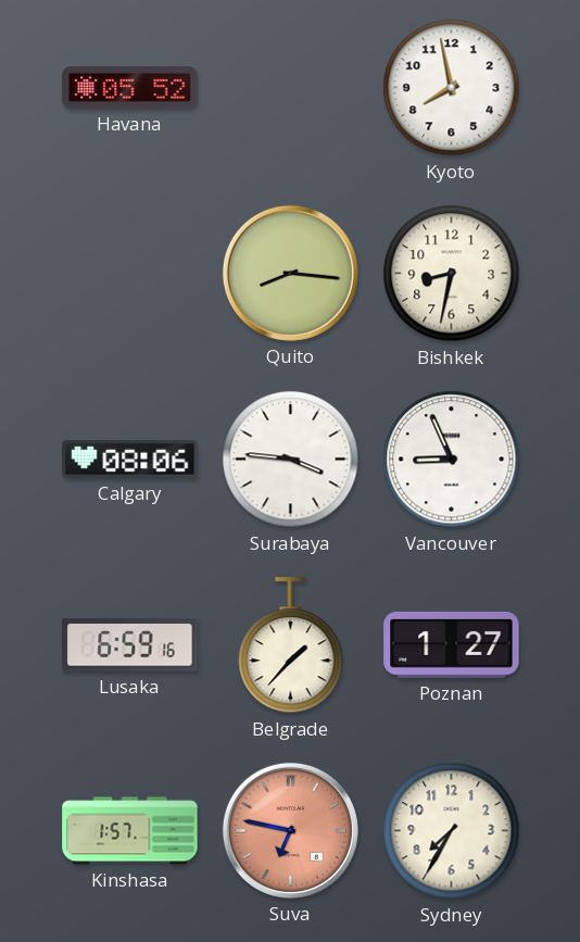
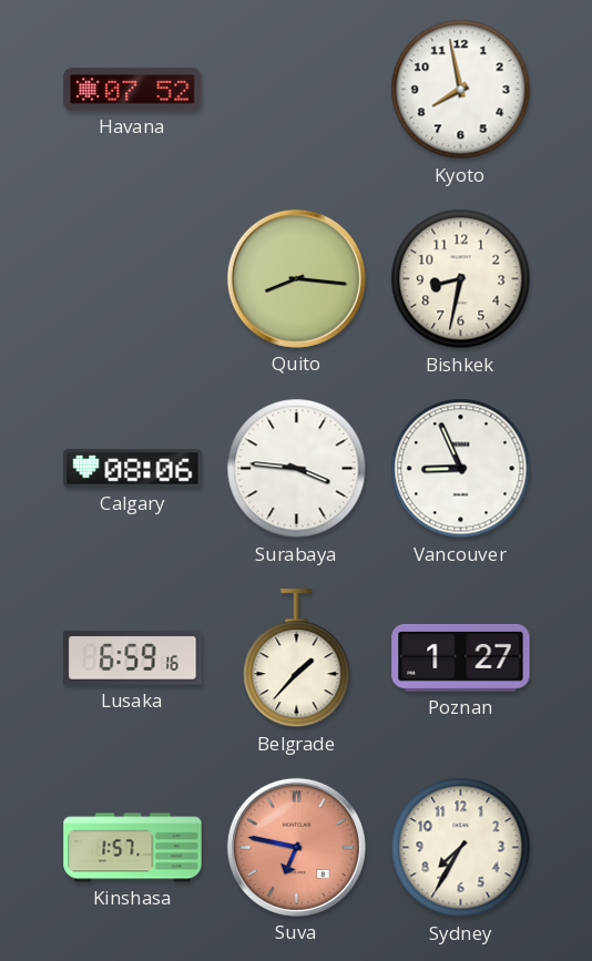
Havana: 05:52 -> 07:52
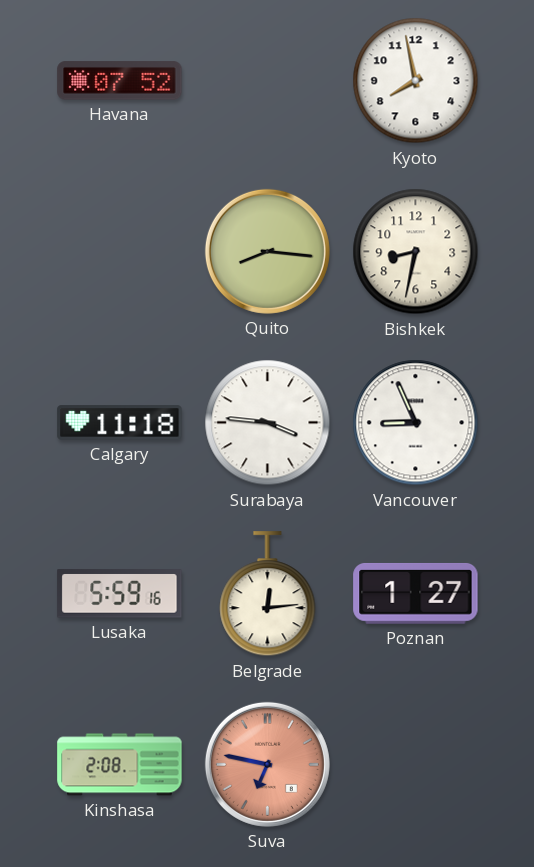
Calgary: 08:06 -> 11:18
Lusaka: 6:59 -> 5:59
Belgrade: 1:37 -> 12:14
Kinshasa: 1:57 -> 2:08
Sydney: 7:35 -> none
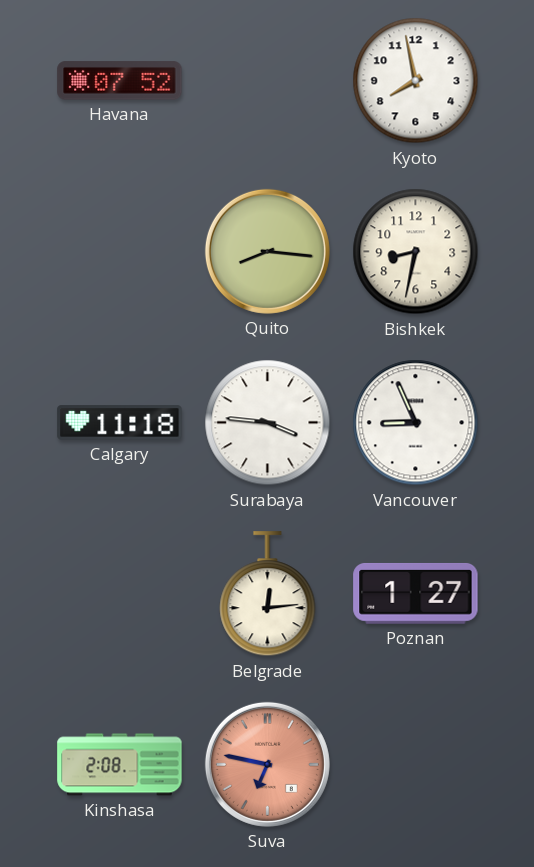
Lusaka: 5:59 -> none
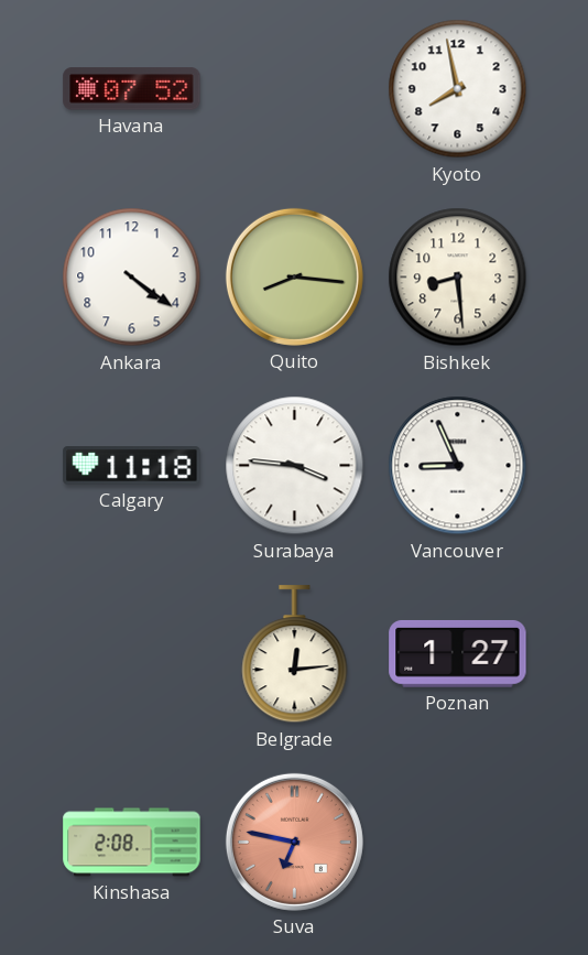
Ankara: none -> 4:21
Bishkek: 8:32 -> 8:29
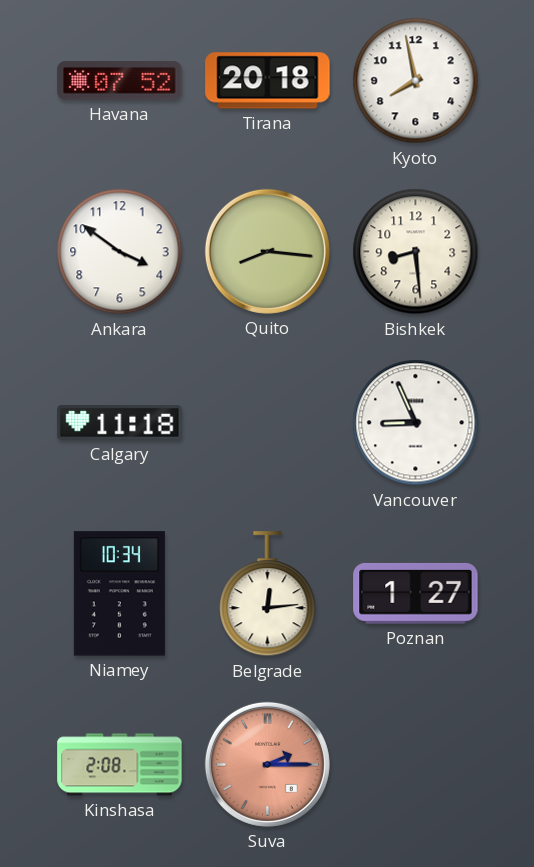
Tirana: none -> 20:18
Ankara: 4:21 -> 3:51
Surabaya: 3:46 -> none
Niamey: none -> 10:34
Suva: 6:47 -> 2:15
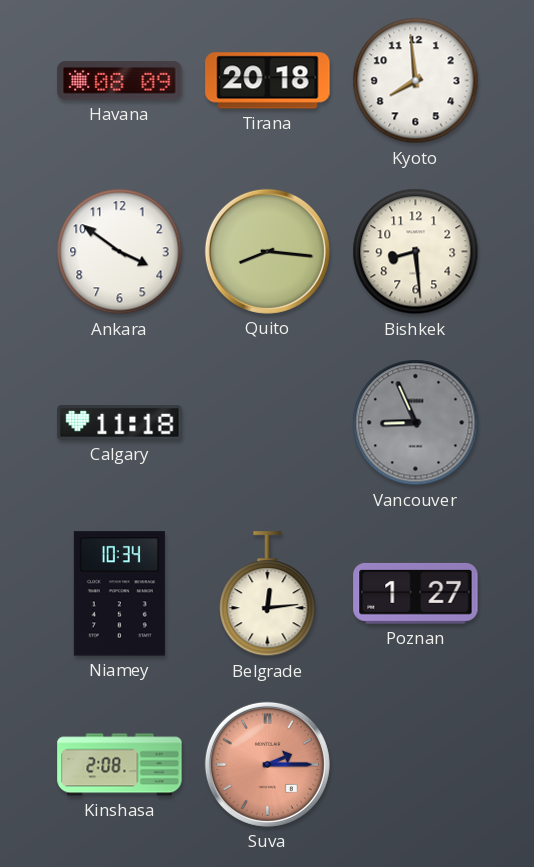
Havana: 07:52 -> 08:09
Kyoto: 7:58 -> 7:59
Vancouver dial: white -> grey
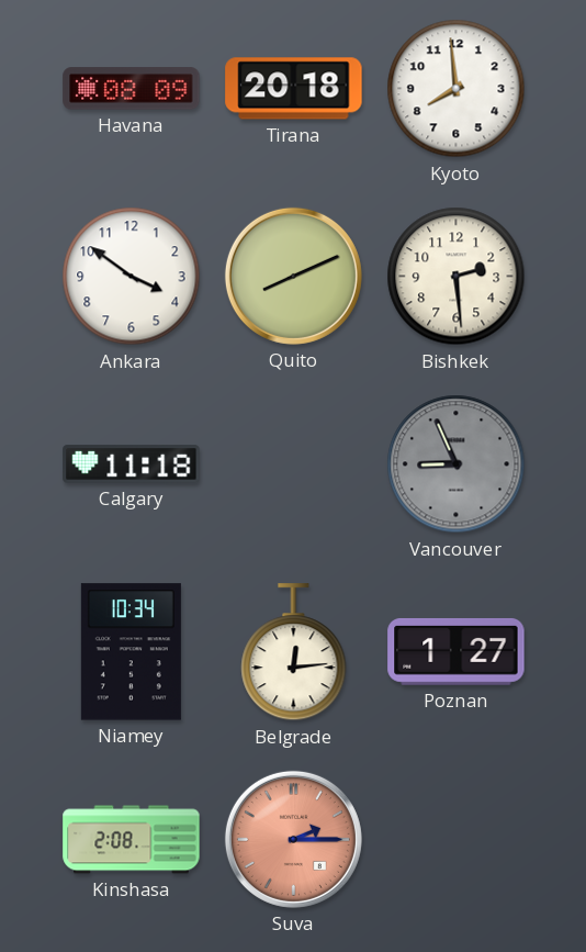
Quito: 8:16 -> 8:11
Bishkek: 8:29 -> 2:29
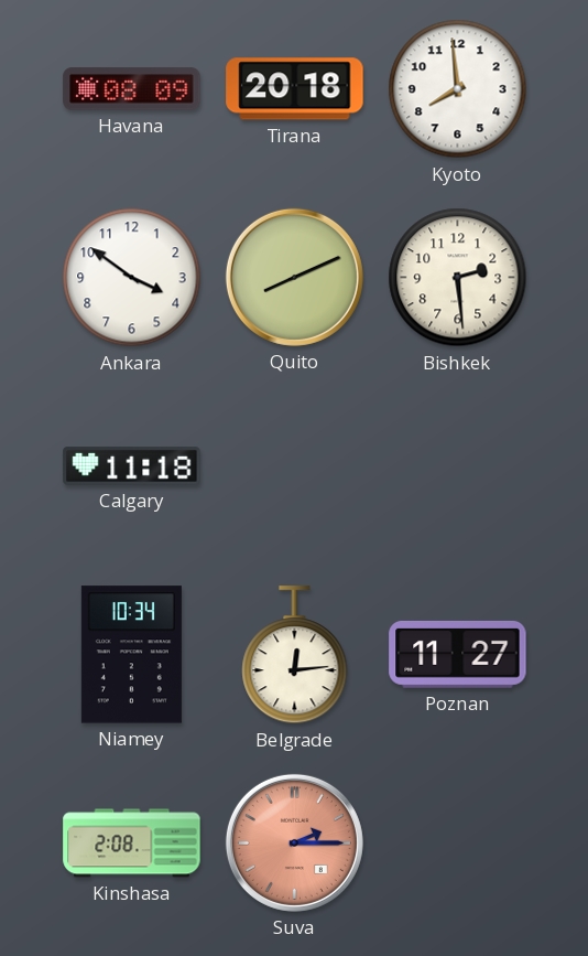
Vancouver: 8:56 -> none
Poznan: 1:27 -> 11:27
